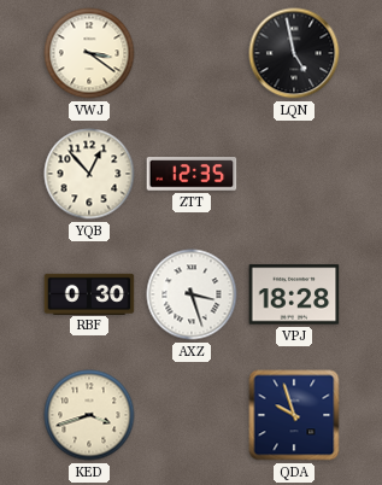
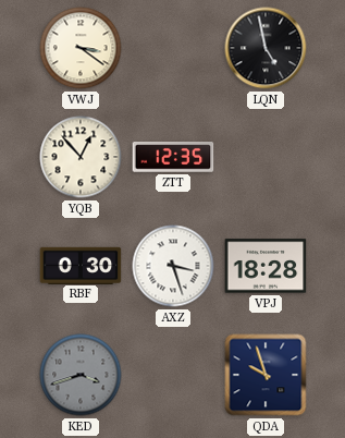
KED dial: cream -> grey
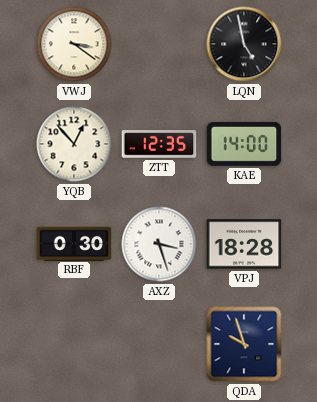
KAE: none -> 14:00
KED: 3:42 -> none
